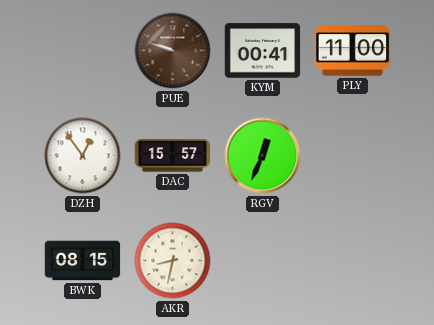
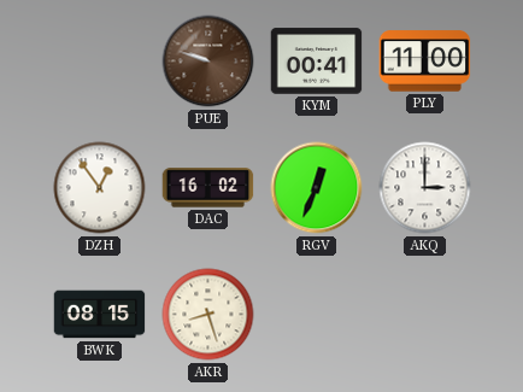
DAC: 15:57 -> 16:02
AKQ: none -> 3:00
AKR: 8:32 -> 8:27
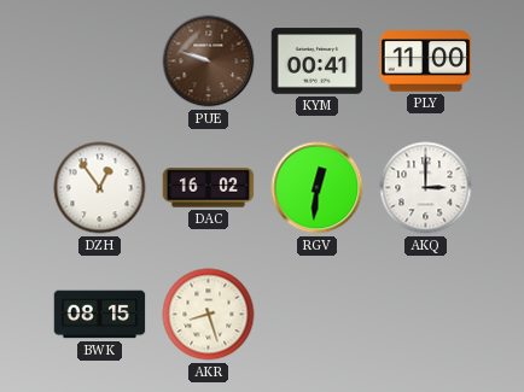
RGV: 12:34 -> 12:31
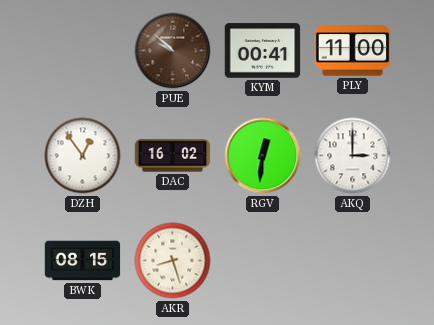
PUE: 9:48 -> 9:52
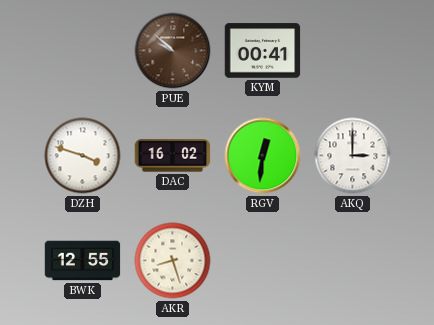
PLY: 11:00 -> none
DZH: 12:54 -> 3:48
BWK: 08:15 -> 12:55
